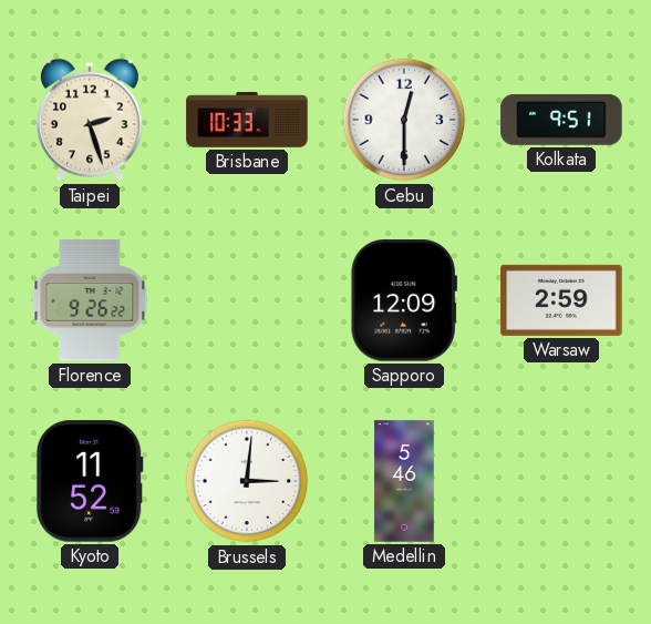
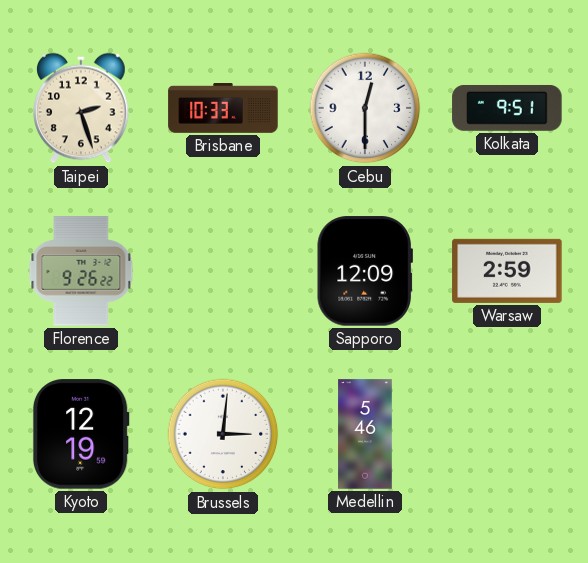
Kyoto: 11:52 -> 12:19
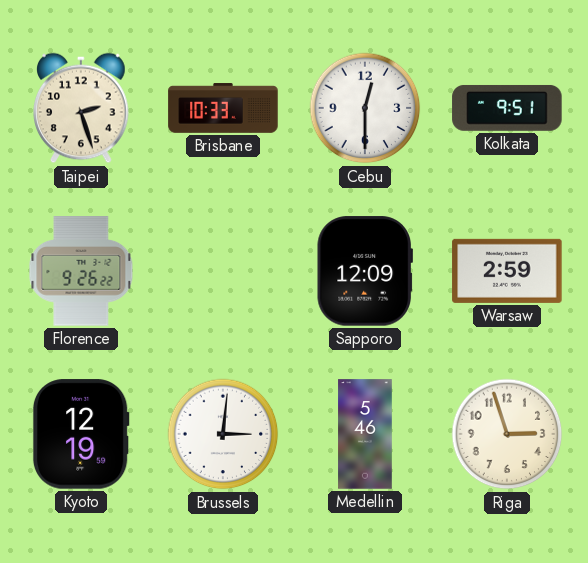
Riga: none -> 2:57
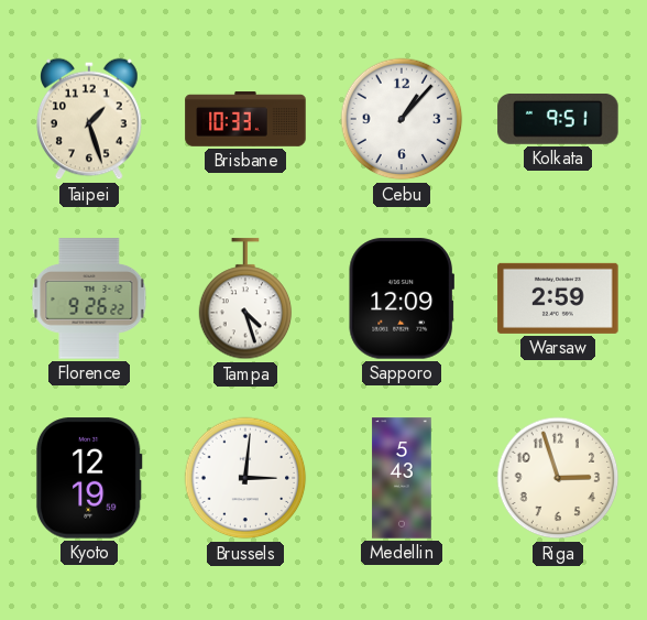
Taipei: 2:27 -> 1:27
Cebu: 12:30 -> 1:07
Tampa: none -> 4:27
Medellin: 5:46 -> 5:43
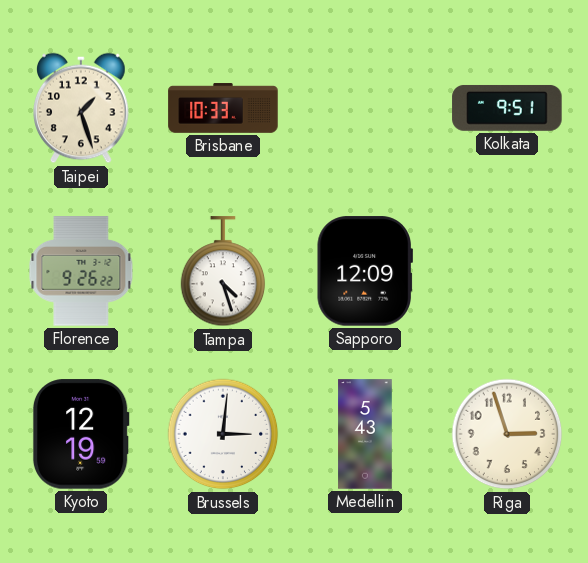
Cebu: 1:07 -> none
Warsaw: 2:59 -> none
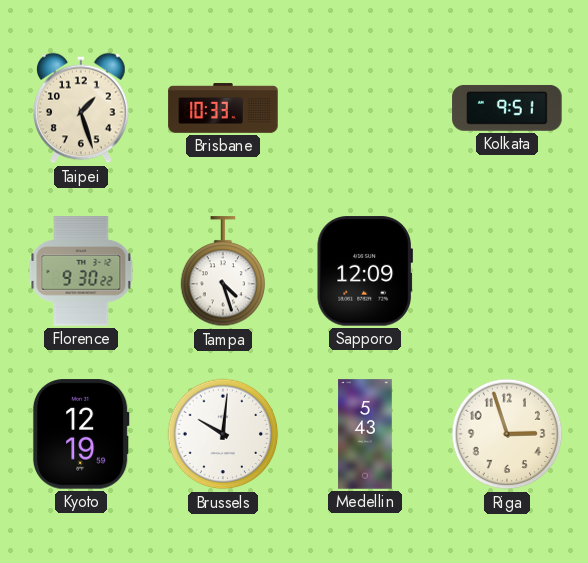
Florence: 9:26 -> 9:30
Brussels: 3:01 -> 10:01
